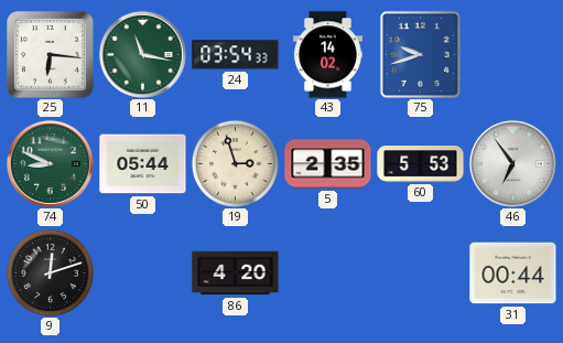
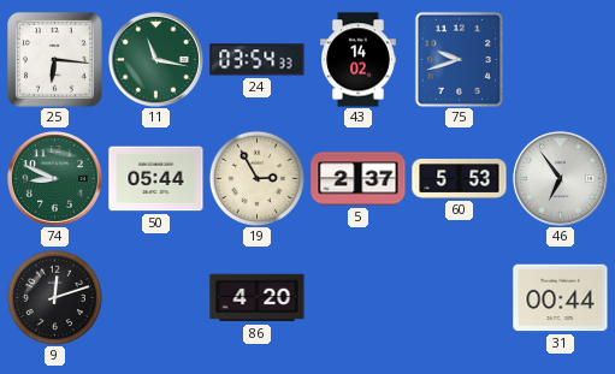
19: 2:57 -> 2:55
5: 2:35 -> 2:37
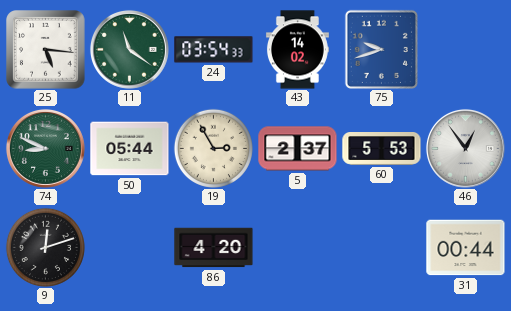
25: 6:16 -> 5:16
11: 11:17 -> 11:21
46: 6:54 -> 12:54
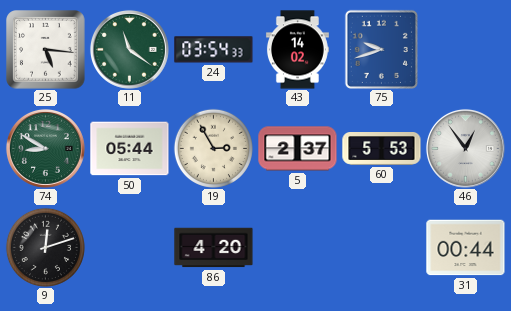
74: 8:49 -> 8:50
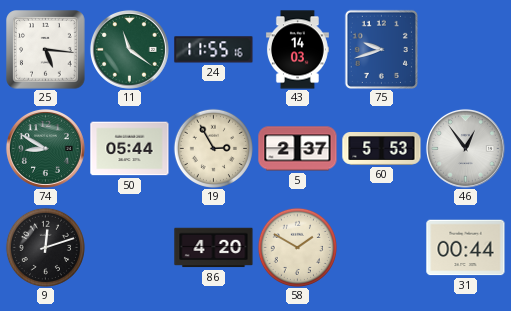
24: 03:54 -> 11:55
43: 14:02 -> 14:03
58: none -> 1:50
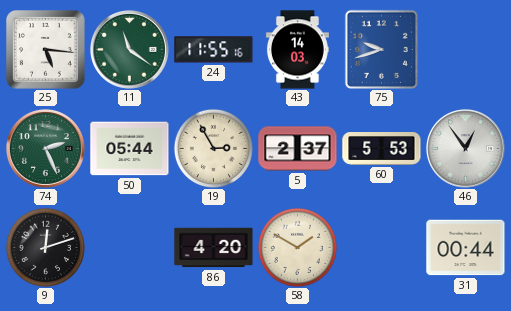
74: 8:50 -> 2:26
